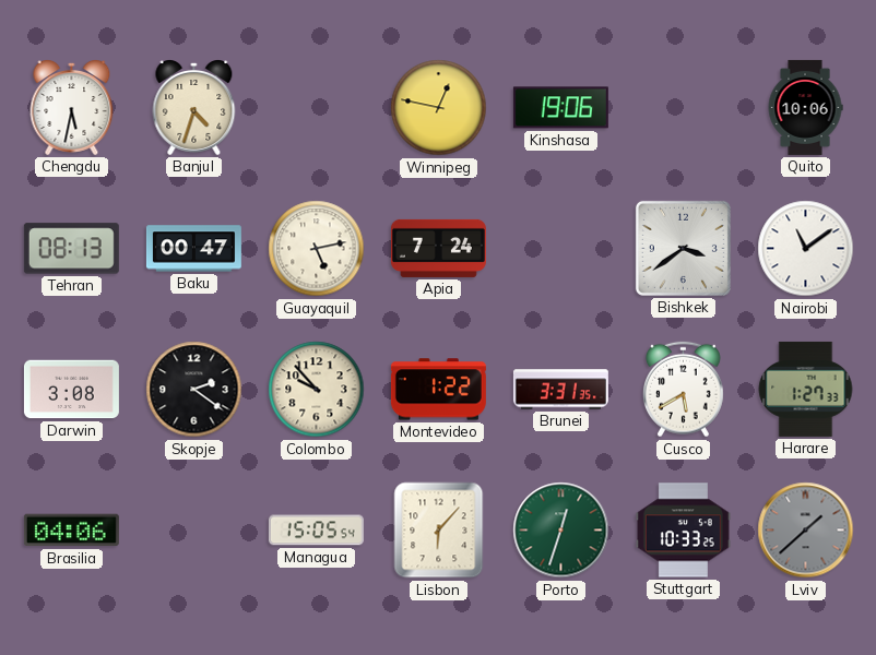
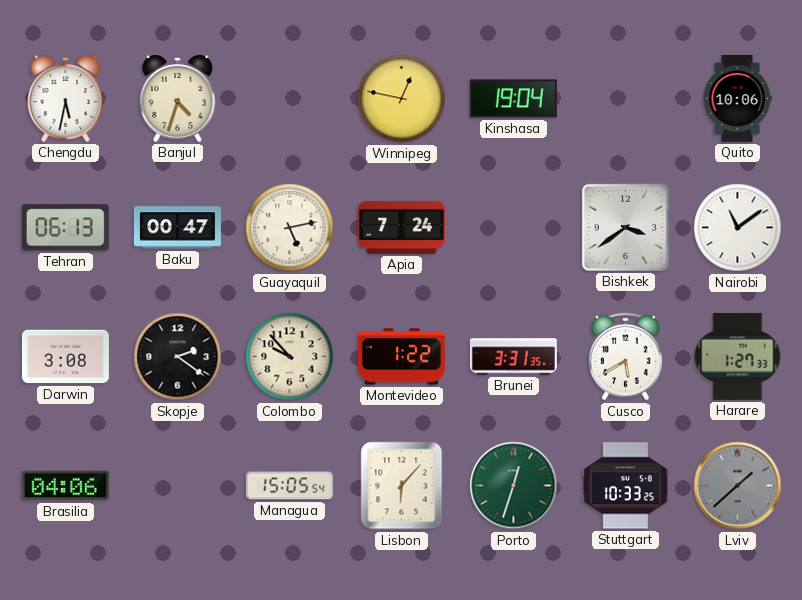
Kinshasa: 19:06 -> 19:04
Tehran: 08:13 -> 06:13
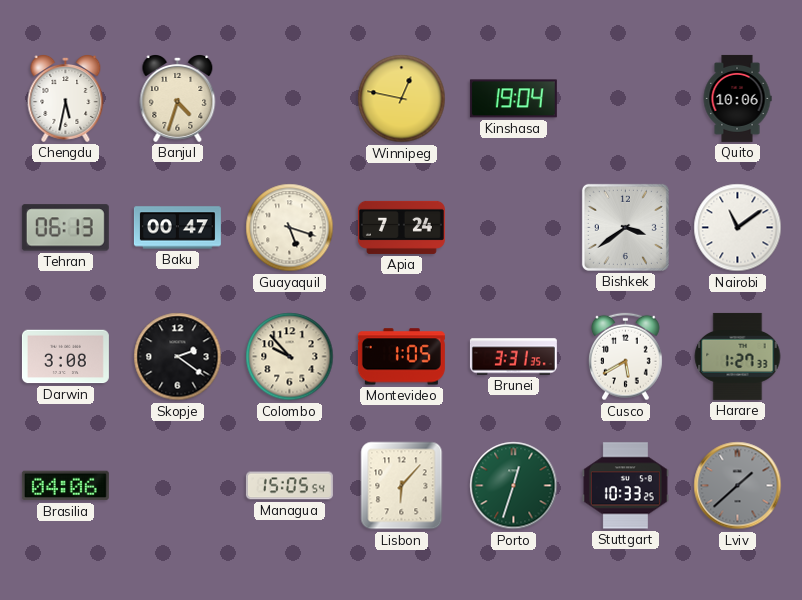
Guayaquil: 5:13 -> 5:18
Montevideo: 1:22 -> 1:05
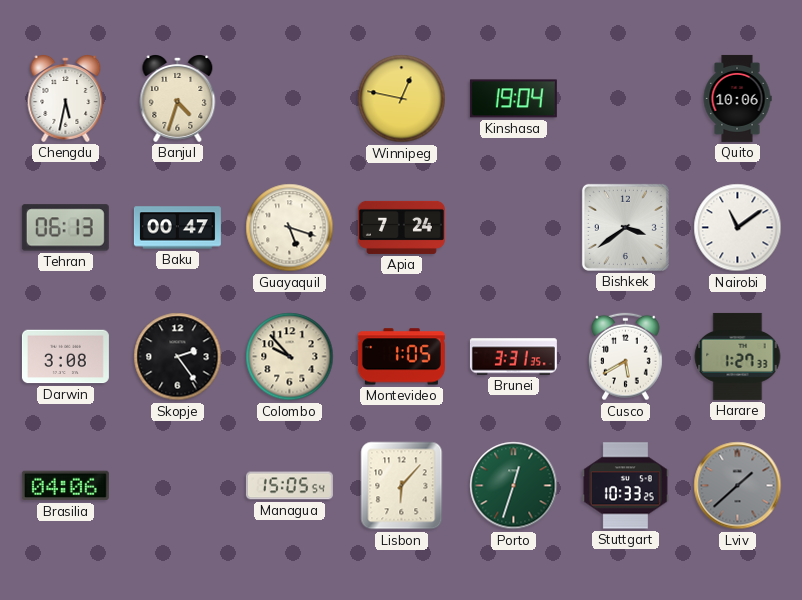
Skopje: 2:21 -> 2:24
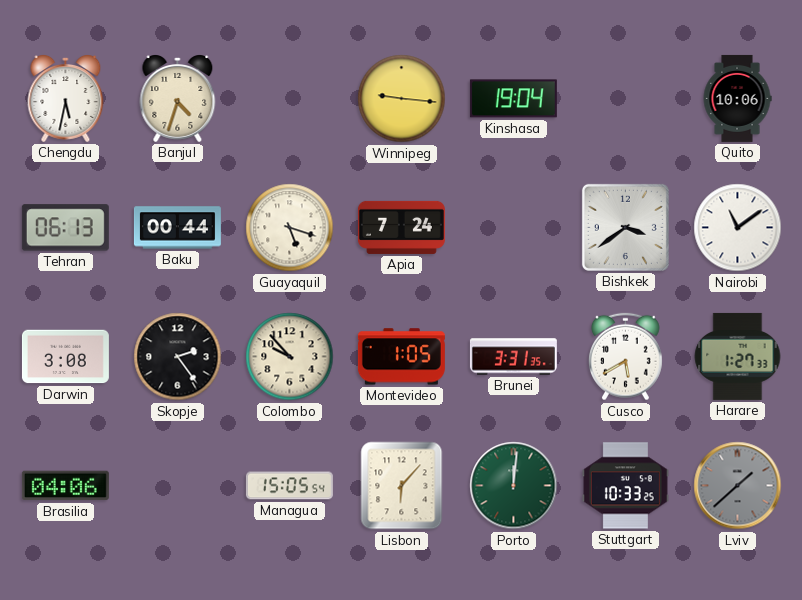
Winnipeg: 12:47 -> 9:16
Baku: 00:47 -> 00:44
Porto: 12:33 -> 12:01
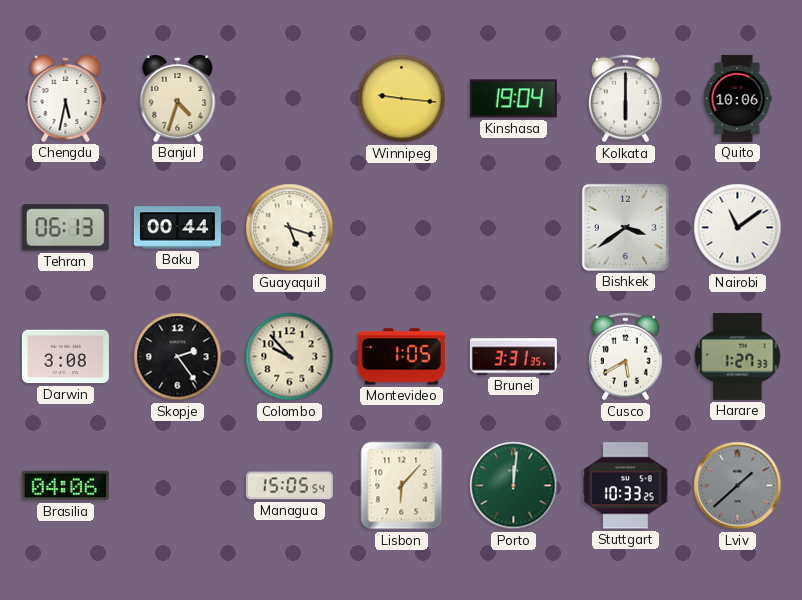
Kolkata: none -> 6:00
Apia: 7:24 -> none
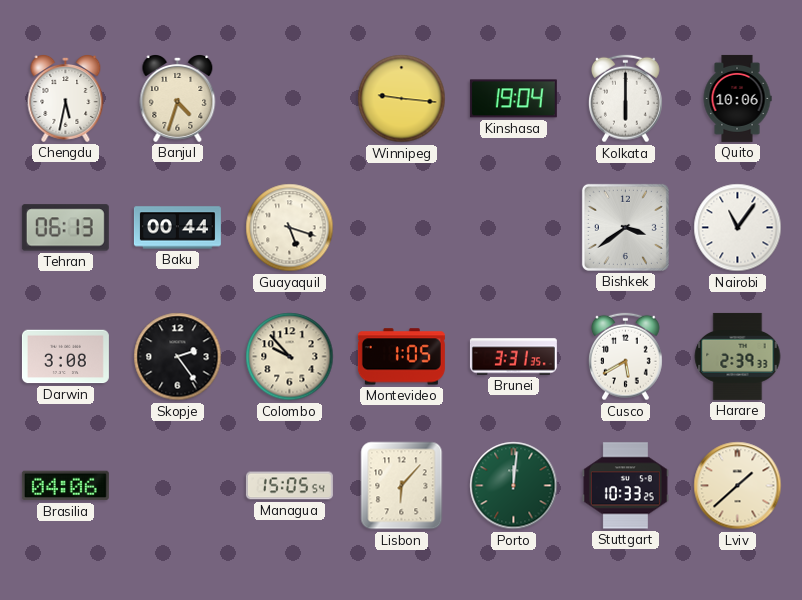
Nairobi: 11:09 -> 11:06
Harare: 1:27 -> 2:39
Lviv dial: grey -> cream
